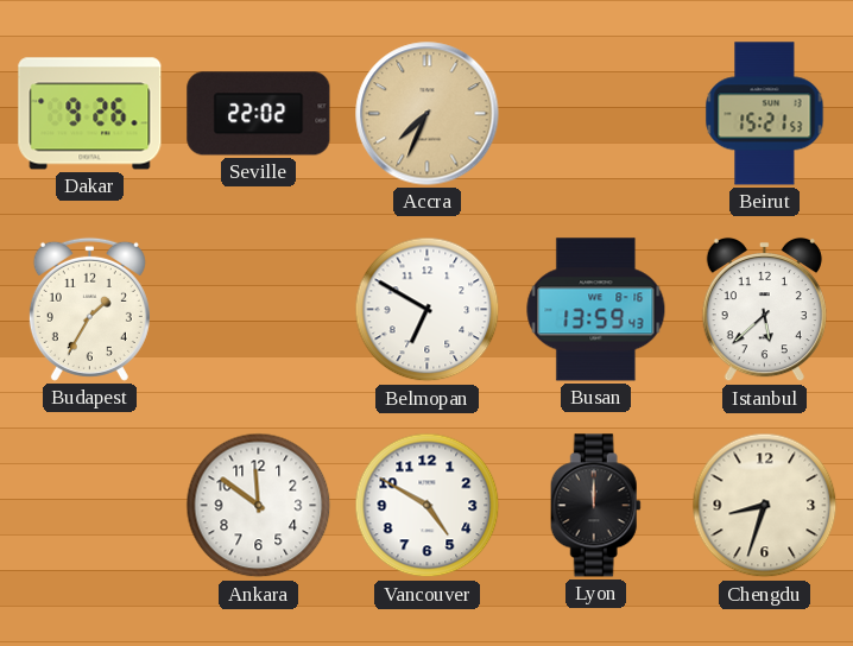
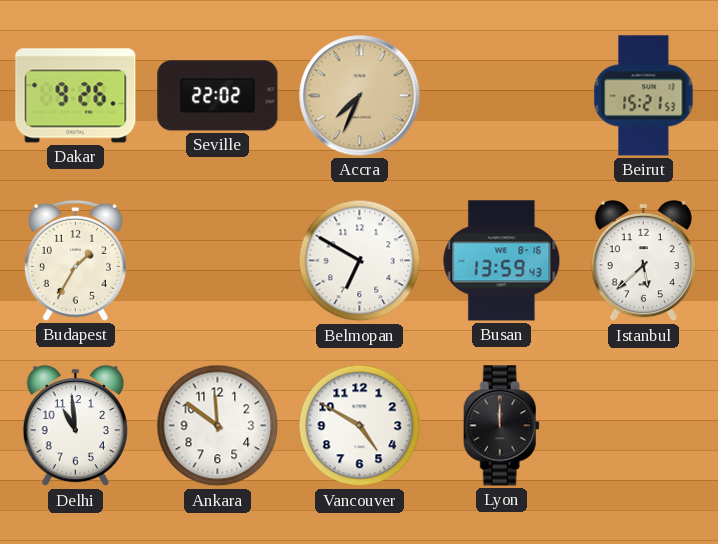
Delhi: none -> 10:59
Chengdu: 8:33 -> none
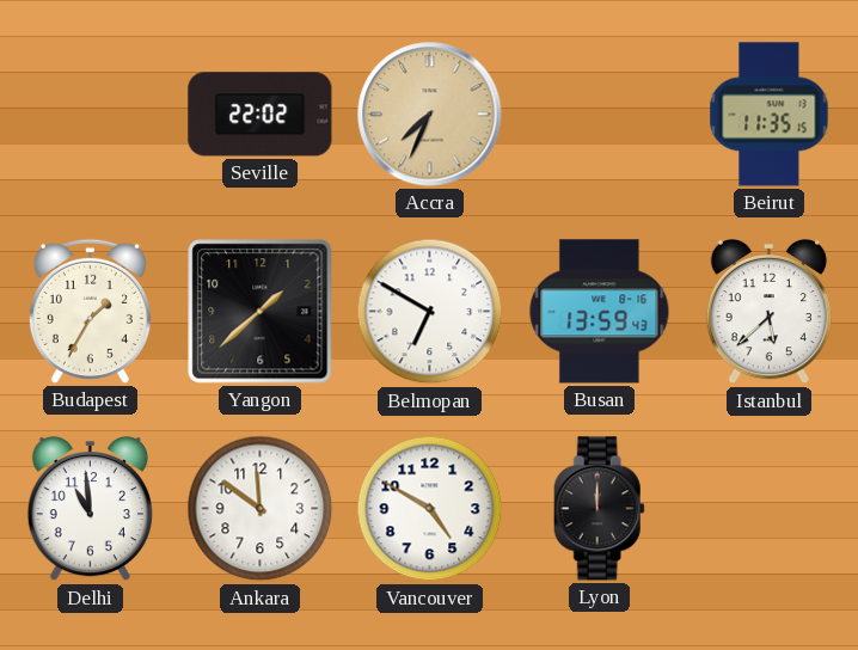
Dakar: 9:26 -> none
Beirut: 15:21 -> 11:35
Yangon: none -> 1:38
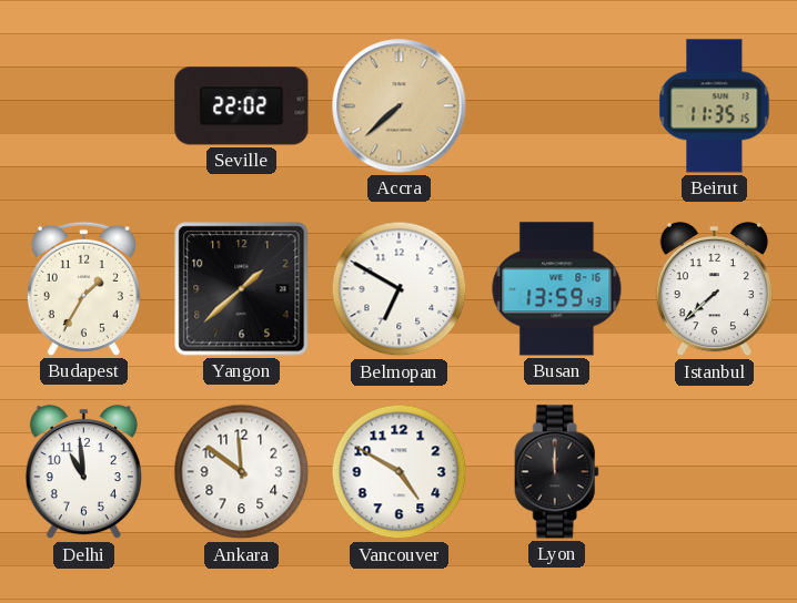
Accra: 7:34 -> 7:38
Istanbul: 5:38 -> 7:38
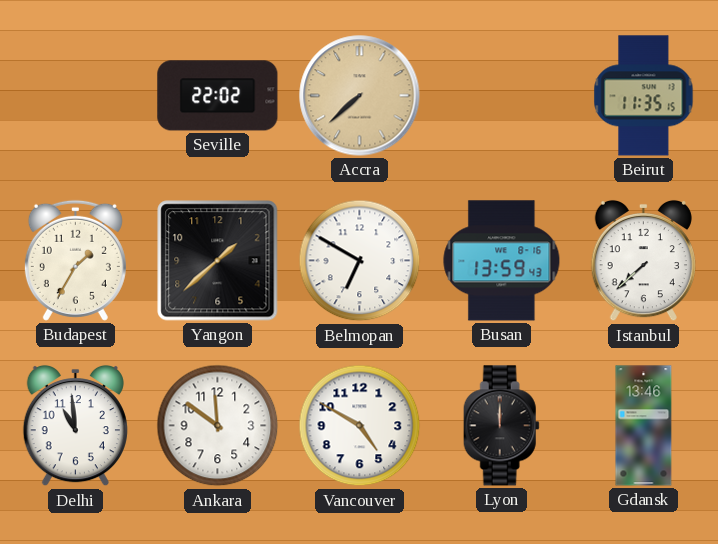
Gdansk: none -> 13:46
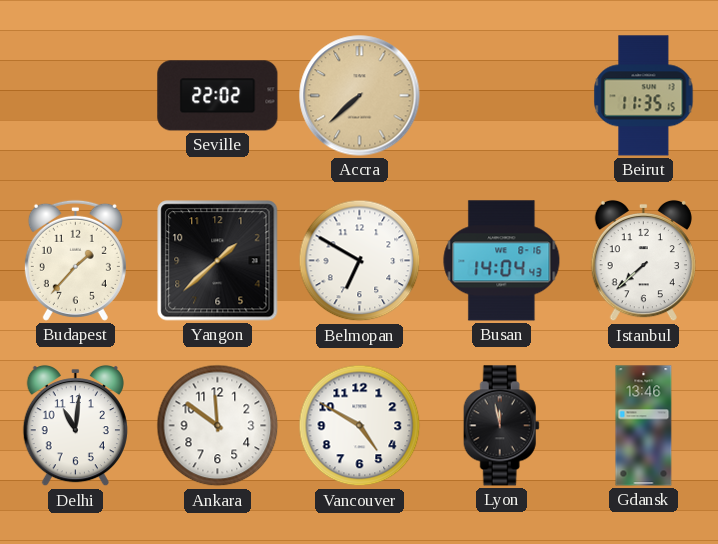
Budapest: 1:35 -> 1:37
Busan: 13:59 -> 14:04
Delhi: 10:59 -> 11:01
Lyon: 12:00 -> 11:58
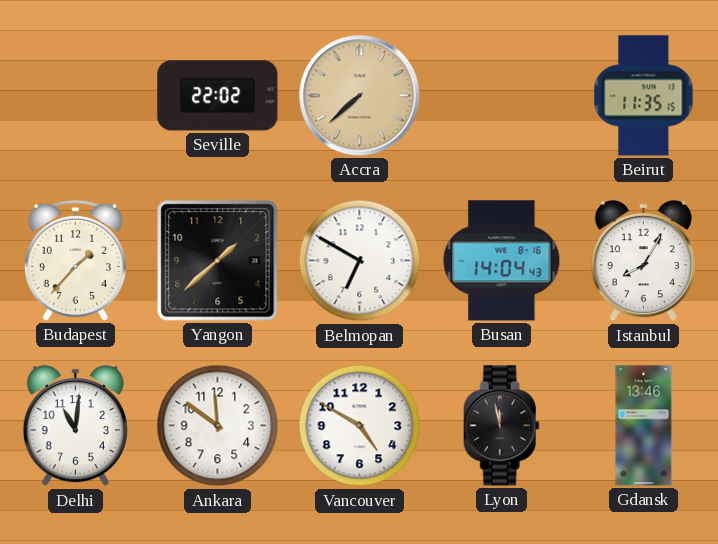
Istanbul: 7:38 -> 8:05
